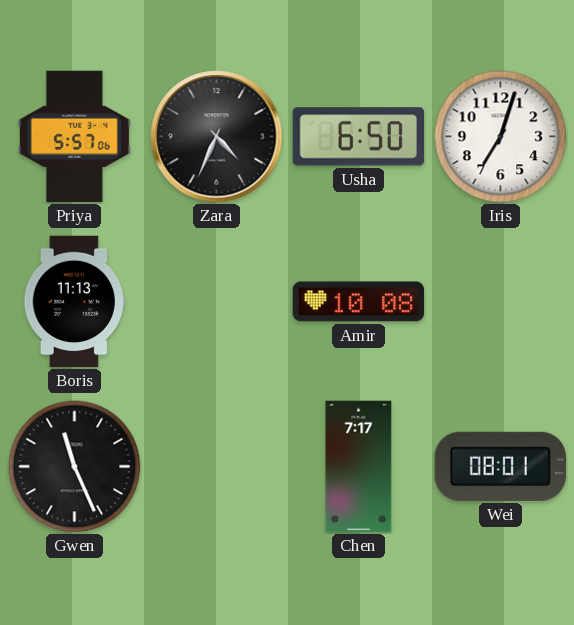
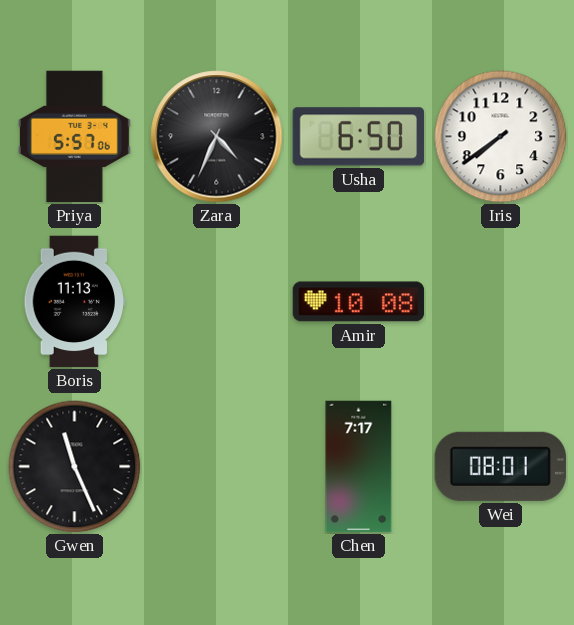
Iris: 7:03 -> 7:39
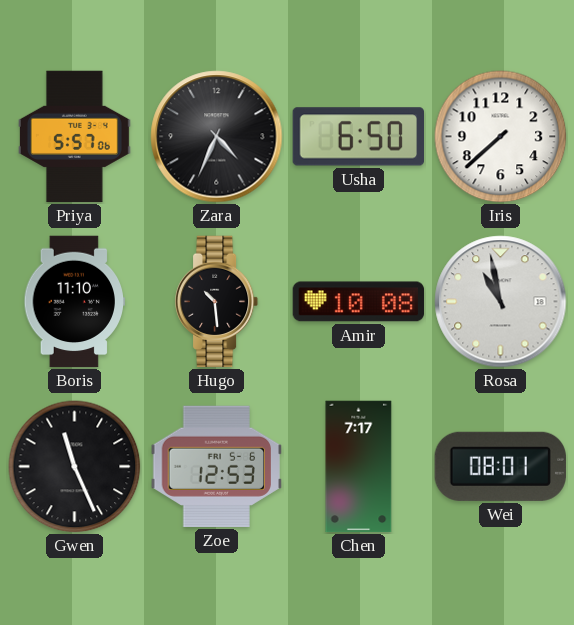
Iris: 7:39 -> 7:38
Boris: 11:13 -> 11:10
Hugo: none -> 10:29
Rosa: none -> 10:58
Zoe: none -> 12:53
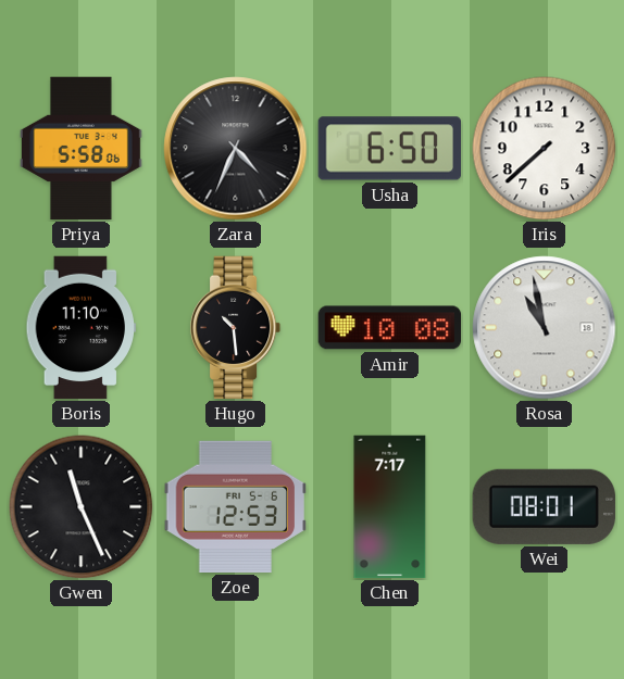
Priya: 5:57 -> 5:58
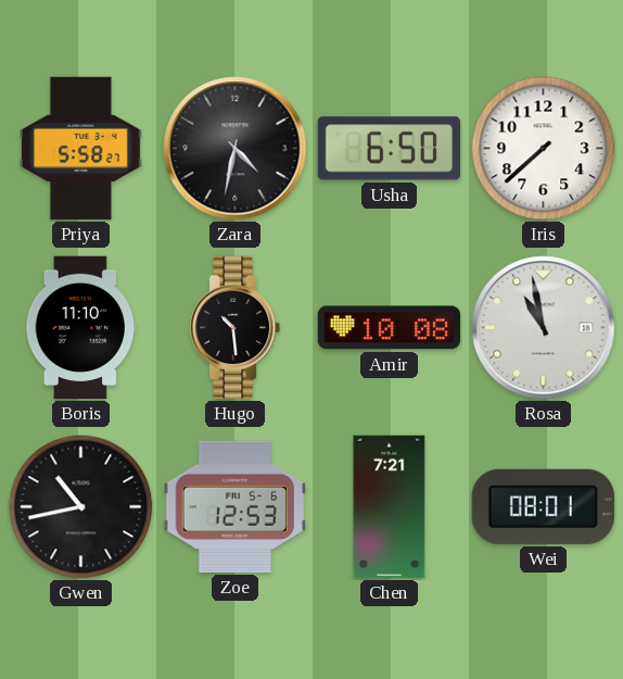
Priya: 5:58:06 -> 5:58:27
Zara: 4:34 -> 4:32
Gwen: 11:26 -> 10:43
Chen: 7:17 -> 7:21
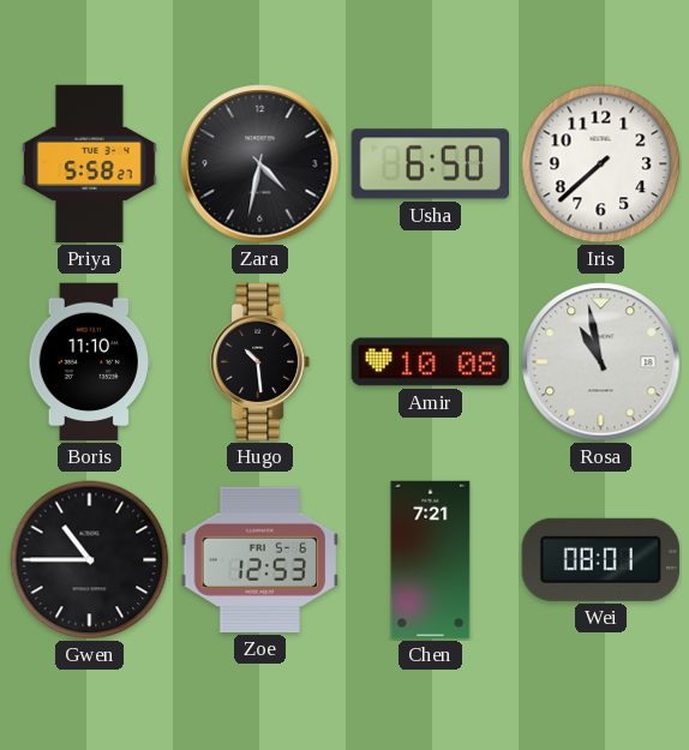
Gwen: 10:43 -> 10:45
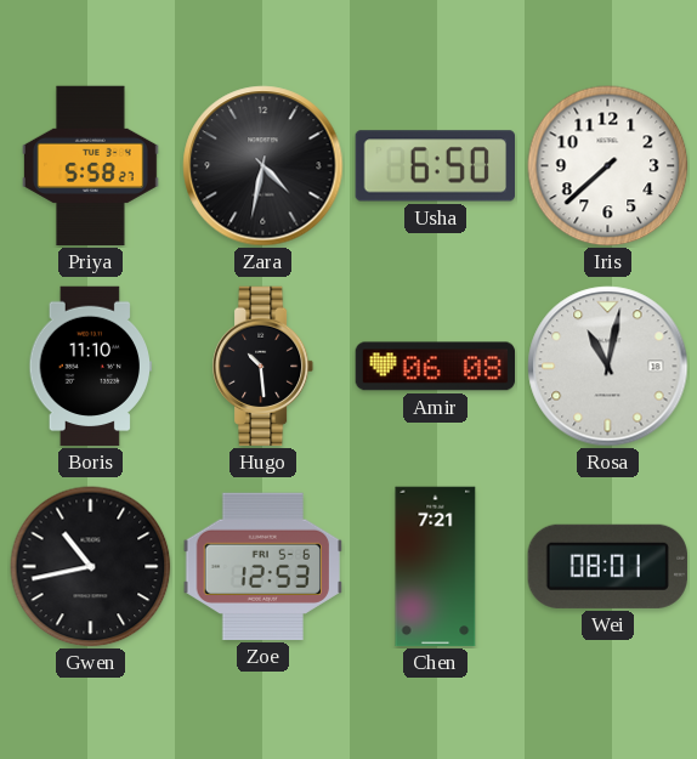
Amir: 10:08 -> 06:08
Rosa: 10:58 -> 11:02
Gwen: 10:45 -> 10:43
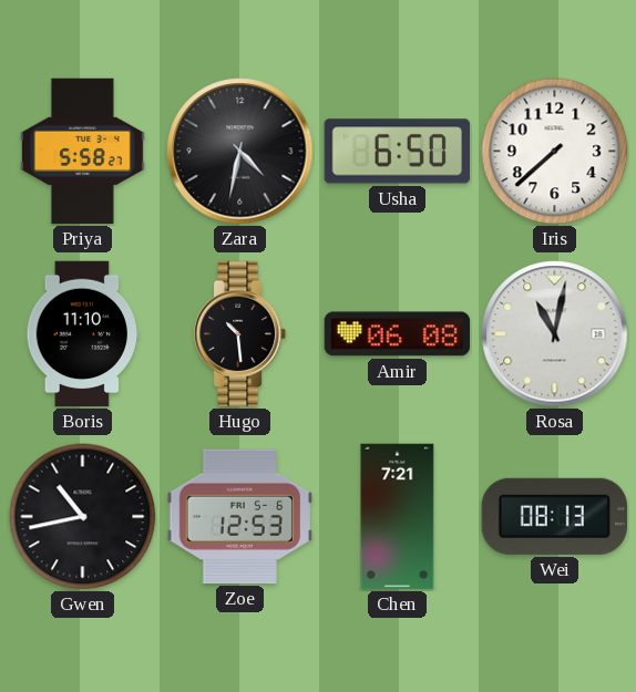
Wei: 08:01 -> 08:13
